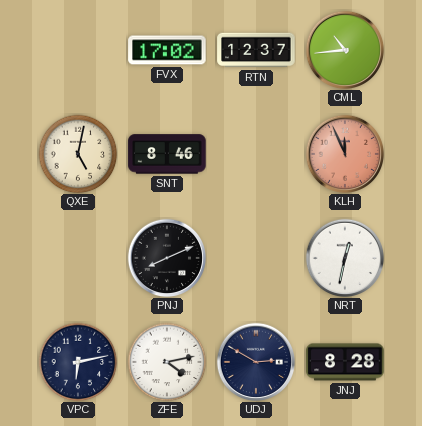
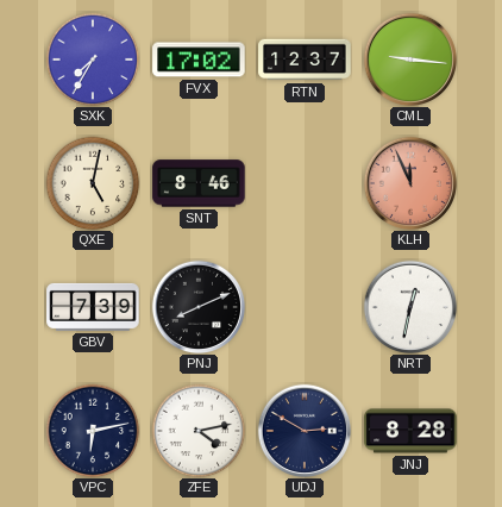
SXK: none -> 7:35
CML: 10:44 -> 9:16
GBV: none -> 7:39
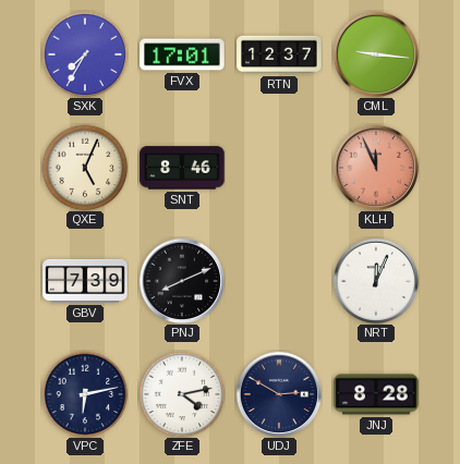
FVX: 17:02 -> 17:01
QXE: 5:02 -> 5:04
NRT: 12:32 -> 12:04
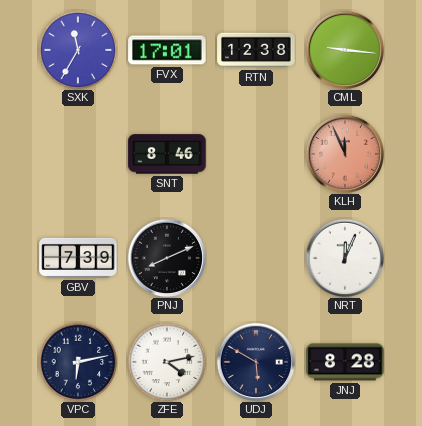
SXK: 7:35 -> 11:35
RTN: 12:37 -> 12:38
QXE: 5:04 -> none
UDJ: 2:50 -> 5:50
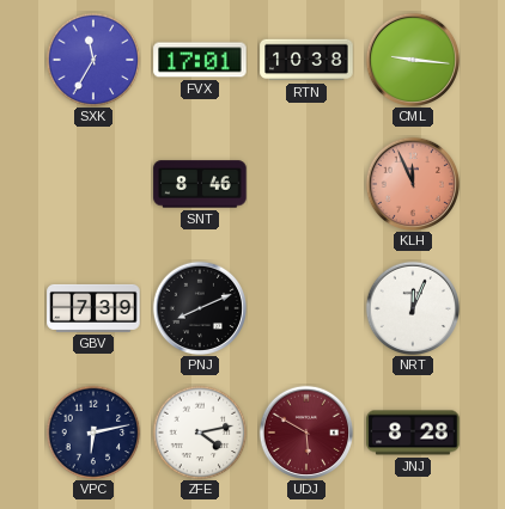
RTN: 12:38 -> 10:38
UDJ dial: navy -> burgundy
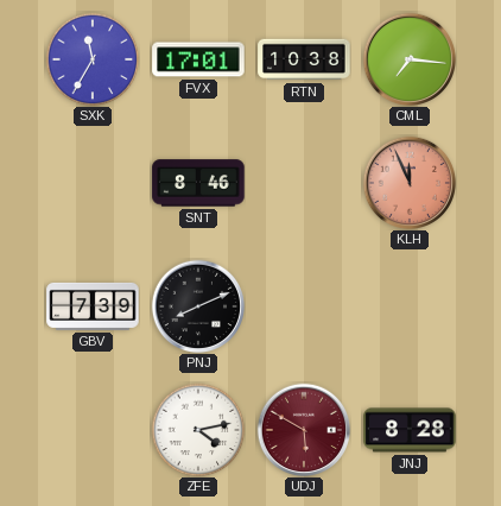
CML: 9:16 -> 7:16
NRT: 12:04 -> none
VPC: 6:13 -> none
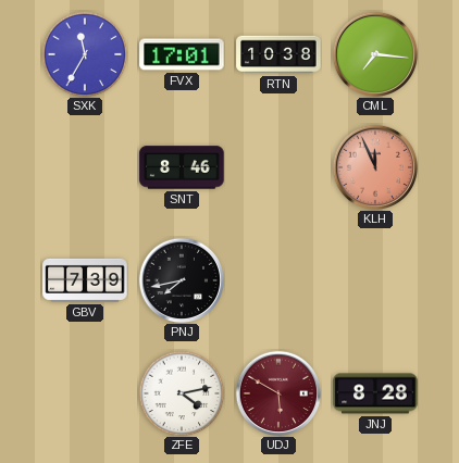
PNJ: 8:11 -> 7:43
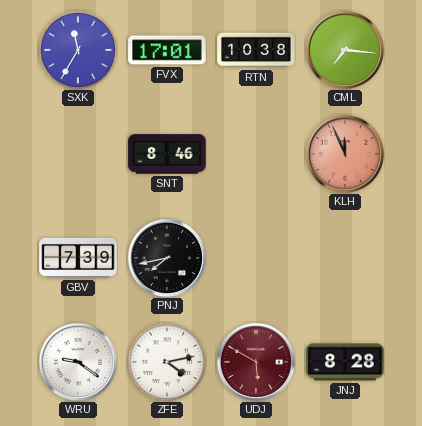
WRU: none -> 9:21
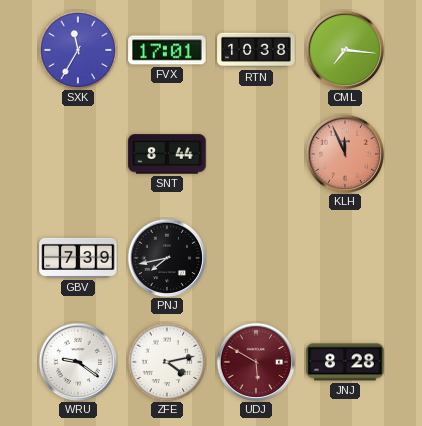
SNT: 8:46 -> 8:44
